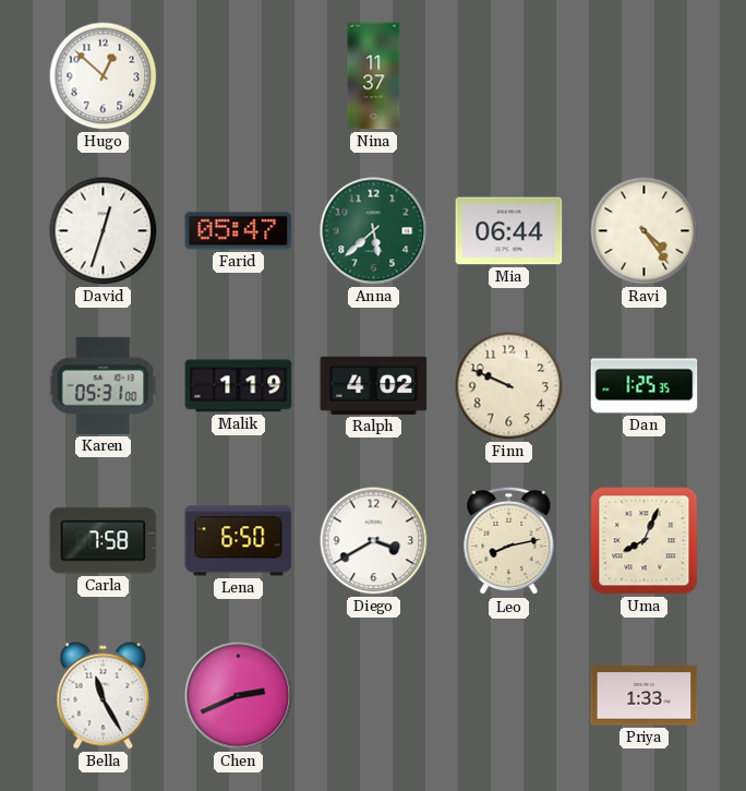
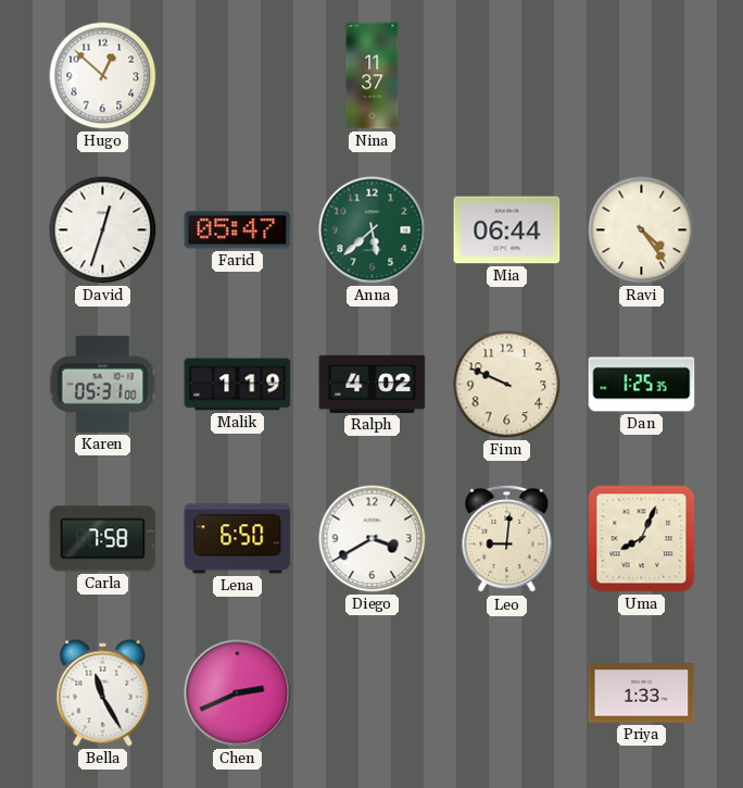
Leo: 8:13 -> 9:01
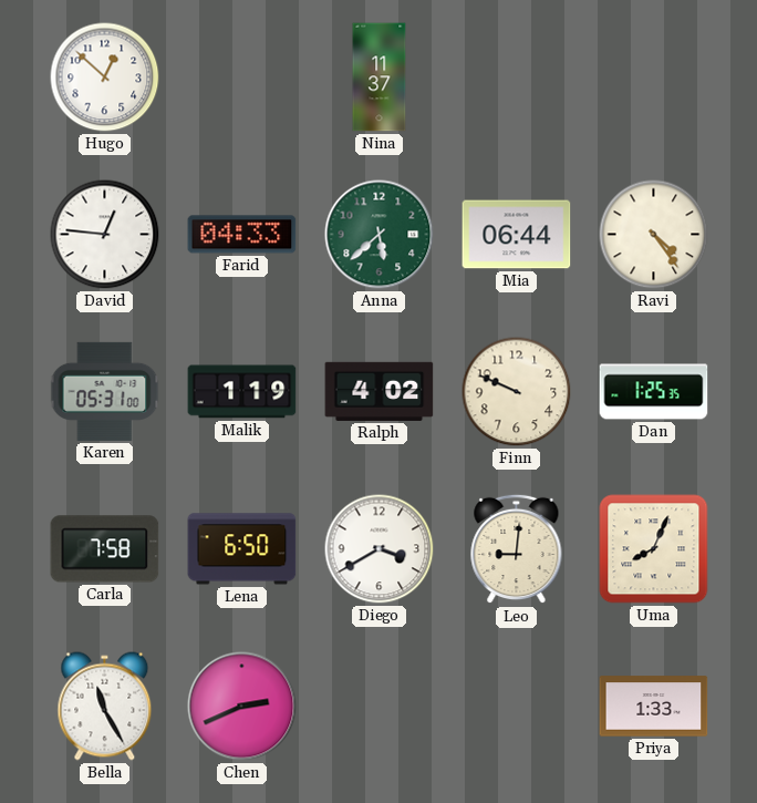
David: 12:33 -> 12:46
Farid: 05:47 -> 04:33
